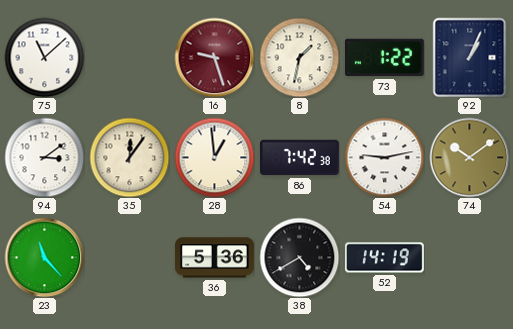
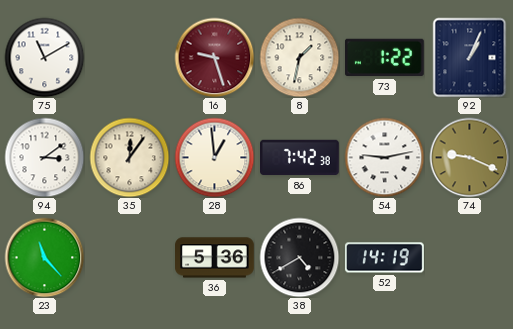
75: 11:08 -> 11:10
74: 10:09 -> 9:19
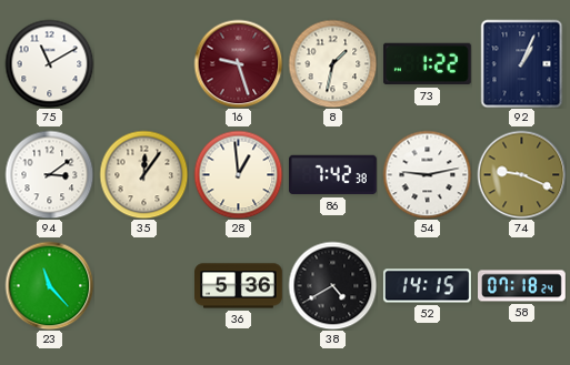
52: 14:19 -> 14:15
58: none -> 07:18
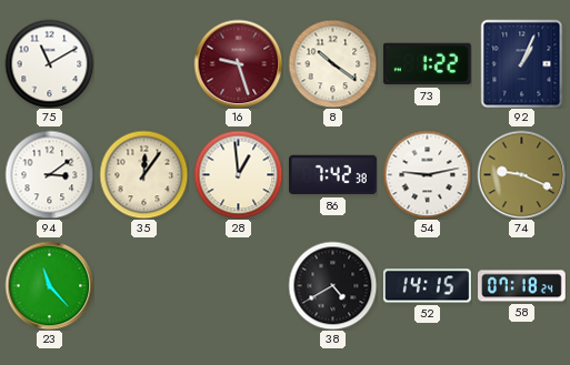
8: 1:32 -> 10:21
36: 5:36 -> none
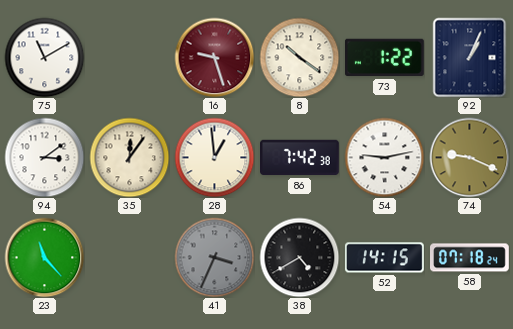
41: none -> 3:34
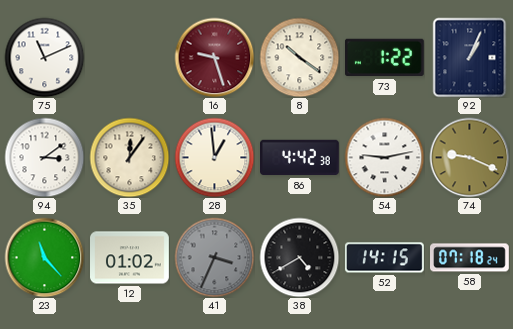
75: 11:10 -> 11:11
86: 7:42 -> 4:42
12: none -> 01:02
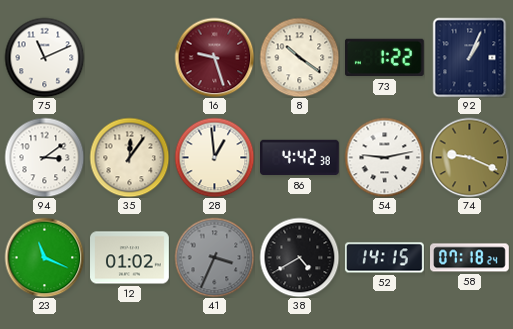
23: 11:23 -> 11:19
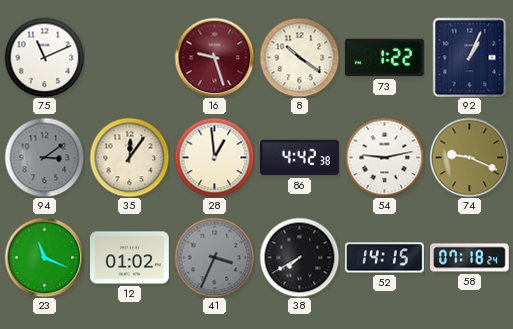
94 dial: white -> grey
38: 4:40 -> 7:40
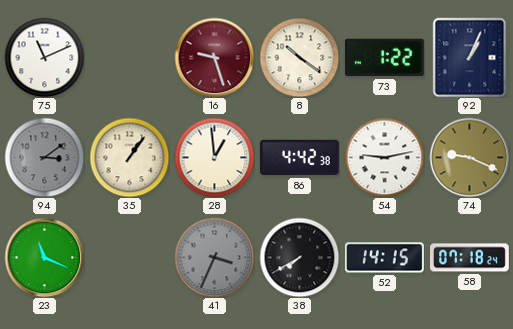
35: 12:06 -> 1:06
12: 01:02 -> none
